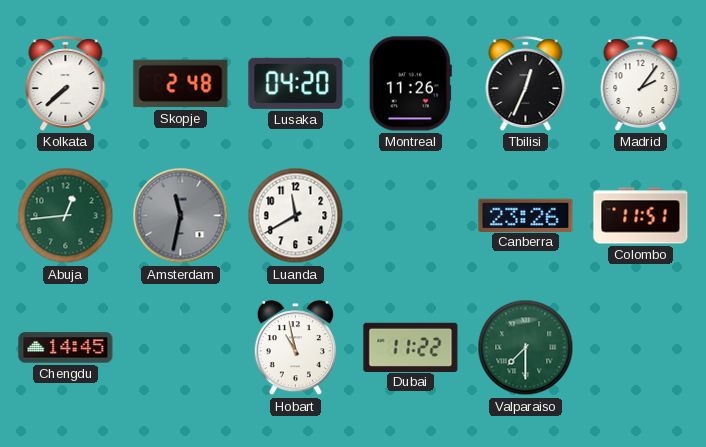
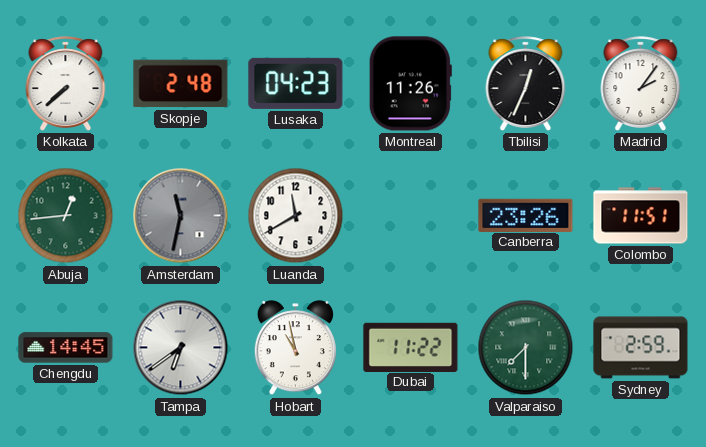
Lusaka: 04:20 -> 04:23
Tampa: none -> 6:39
Sydney: none -> 2:59
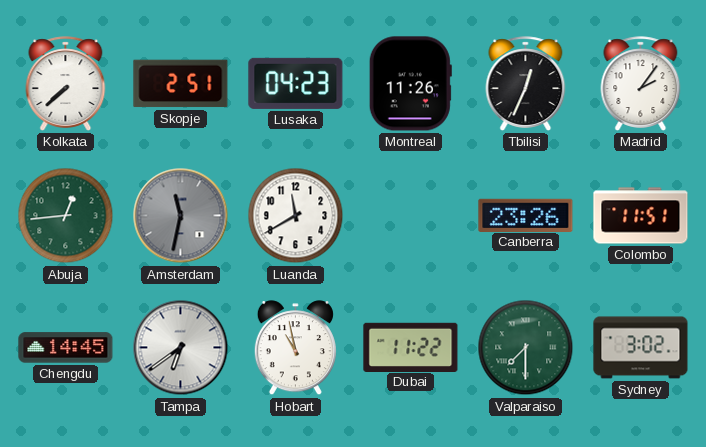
Skopje: 2:48 -> 2:51
Sydney: 2:59 -> 3:02
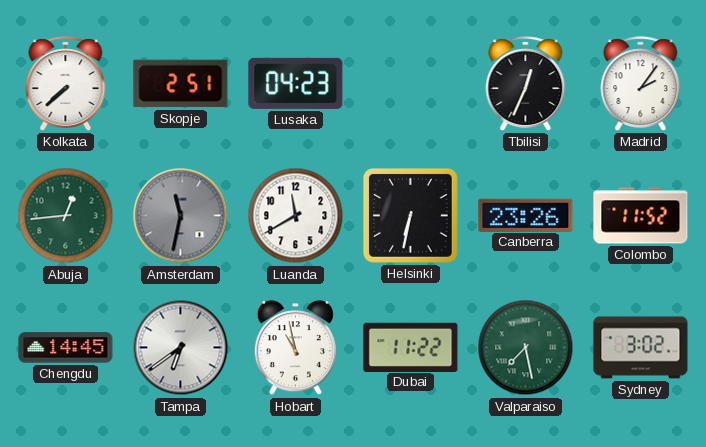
Montreal: 11:26 -> none
Helsinki: none -> 6:32
Colombo: 11:51 -> 11:52
Valparaiso: 7:30 -> 7:28
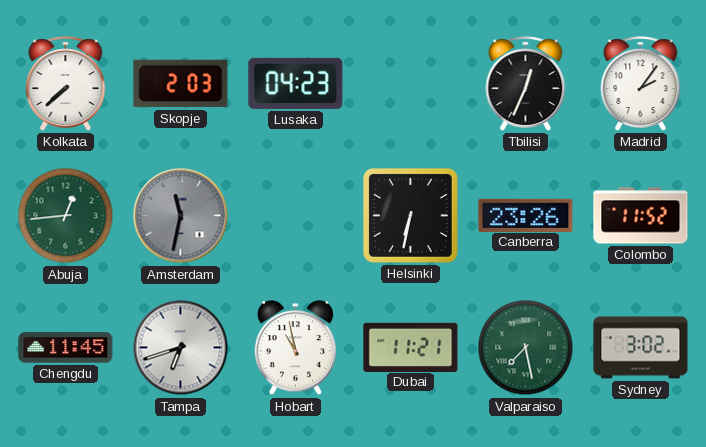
Skopje: 2:51 -> 2:03
Luanda: 11:40 -> none
Chengdu: 14:45 -> 11:45
Tampa: 6:39 -> 6:42
Dubai: 11:22 -> 11:21
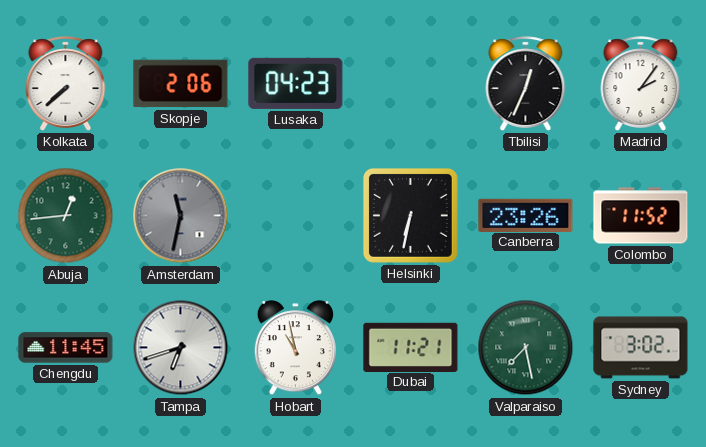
Skopje: 2:03 -> 2:06
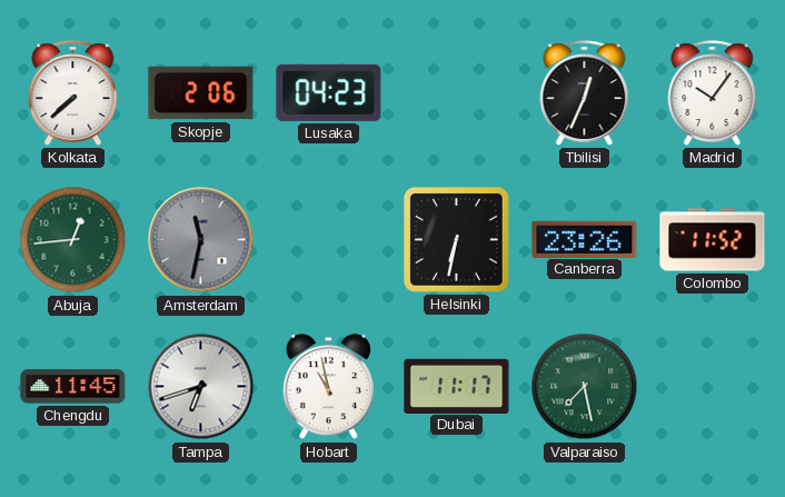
Madrid: 2:06 -> 10:06
Dubai: 11:21 -> 11:17
Sydney: 3:02 -> none
